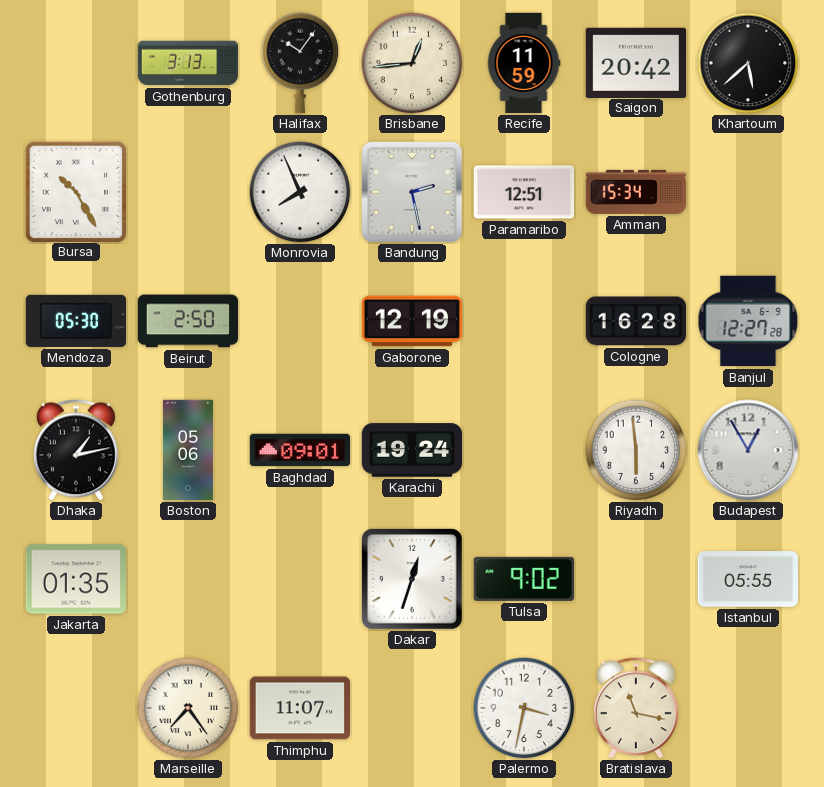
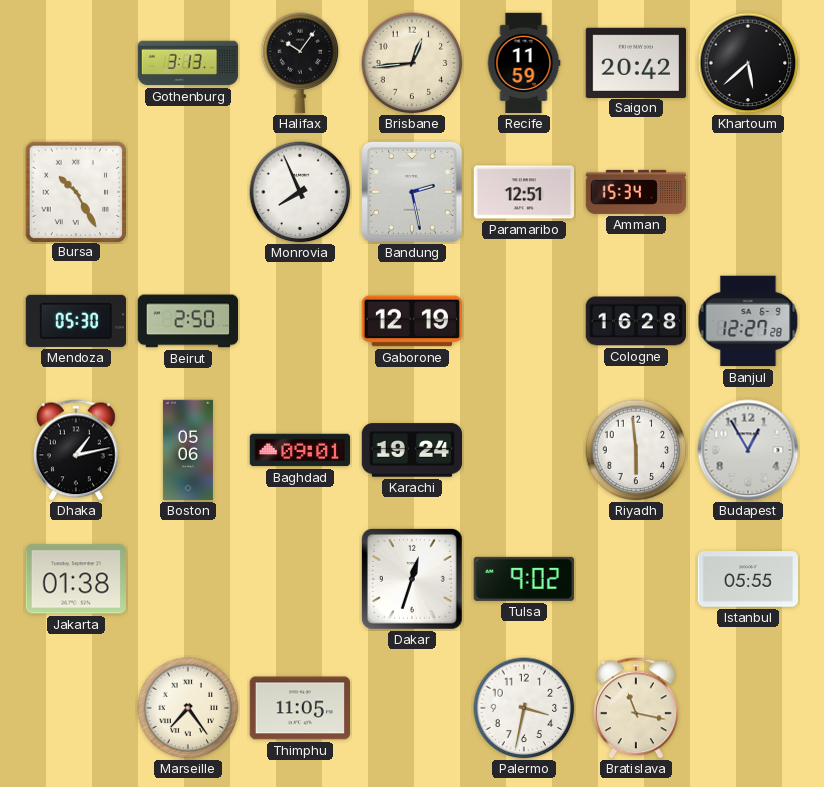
Jakarta: 01:35 -> 01:38
Thimphu: 11:07 -> 11:05
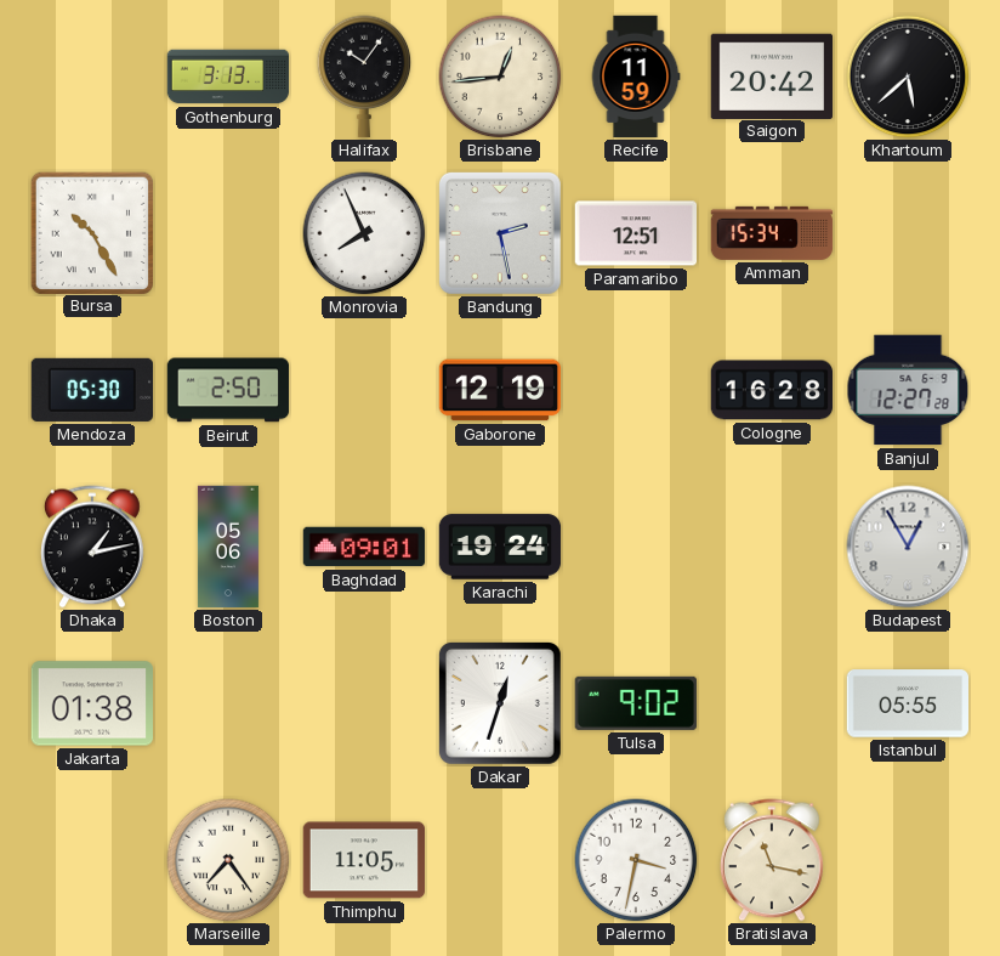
Riyadh: 5:59 -> none
